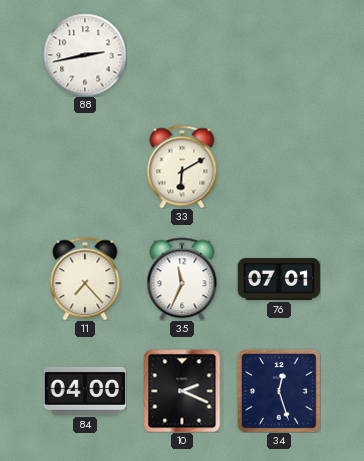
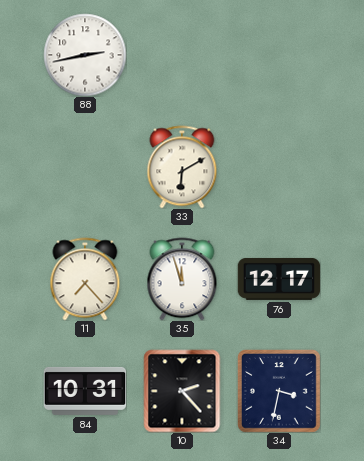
35: 11:34 -> 11:57
76: 07:01 -> 12:17
84: 04:00 -> 10:31
10: 2:19 -> 2:23
34: 12:27 -> 3:32
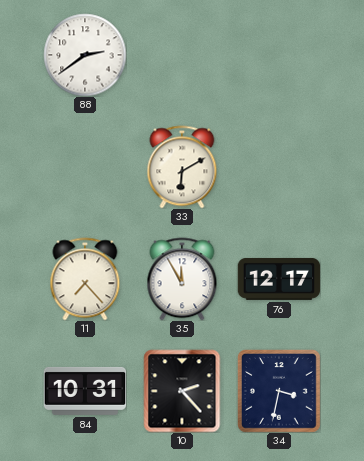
88: 2:43 -> 2:39
35: 11:57 -> 11:55
